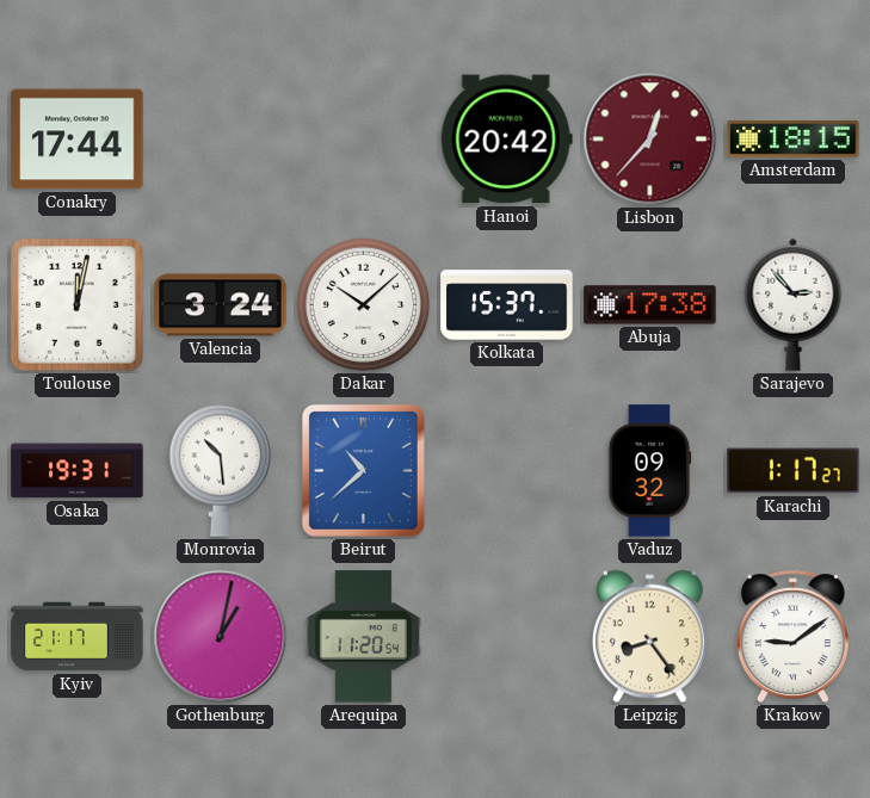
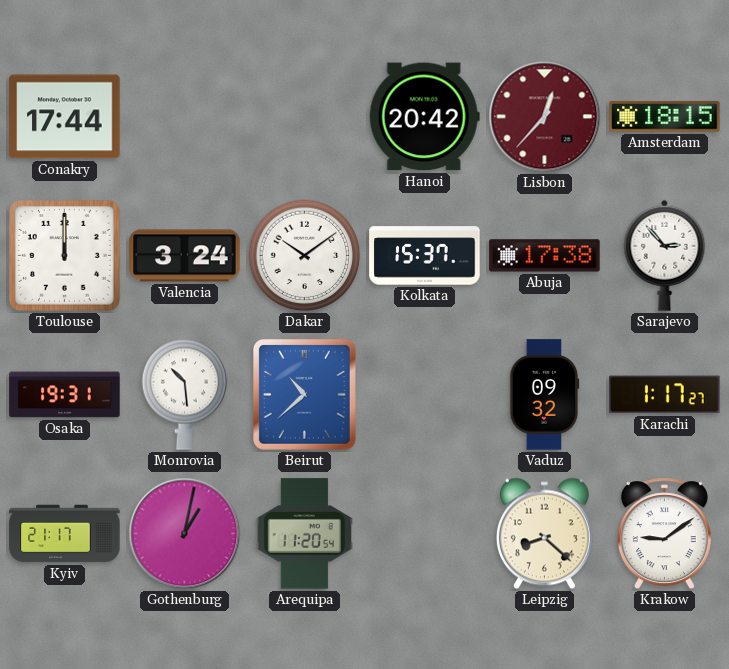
Toulouse: 12:02 -> 12:00
Dakar: 10:08 -> 10:09
Leipzig: 8:24 -> 8:22
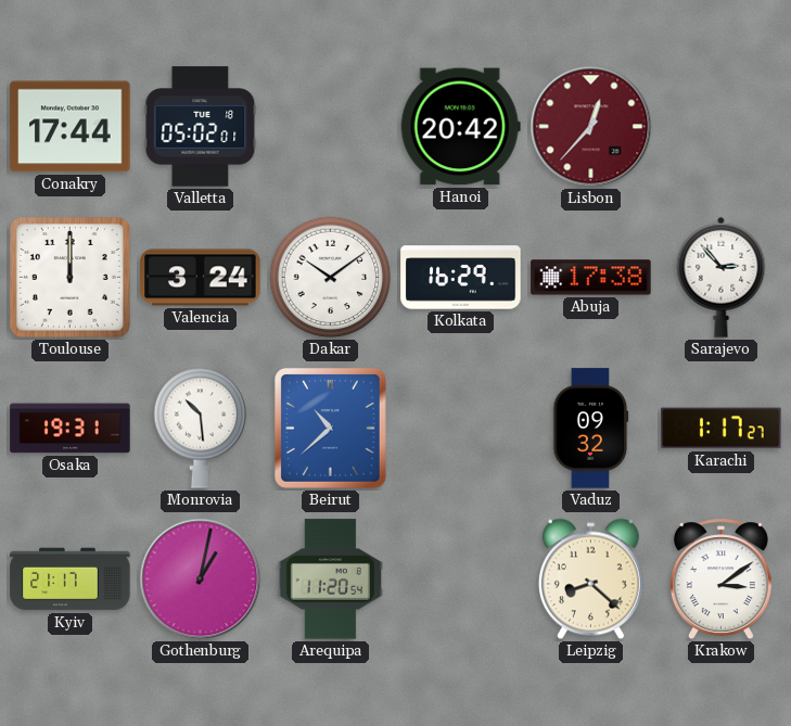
Valletta: none -> 05:02
Amsterdam: 18:15 -> none
Kolkata: 15:37 -> 16:29
Krakow: 9:09 -> 3:09
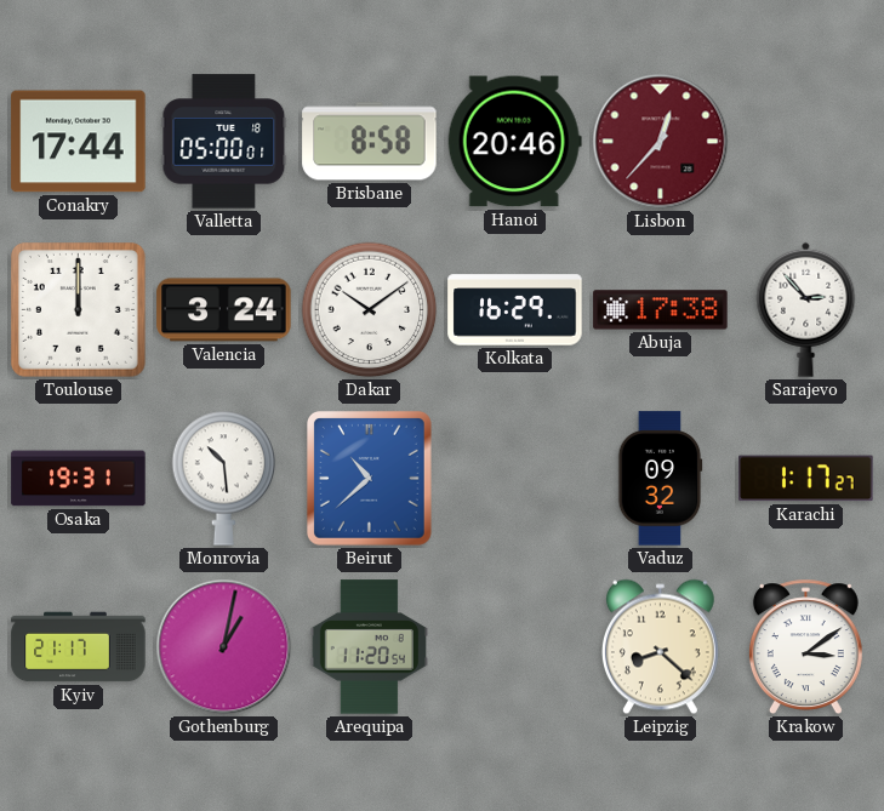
Valletta: 05:02 -> 05:00
Brisbane: none -> 8:58
Hanoi: 20:42 -> 20:46
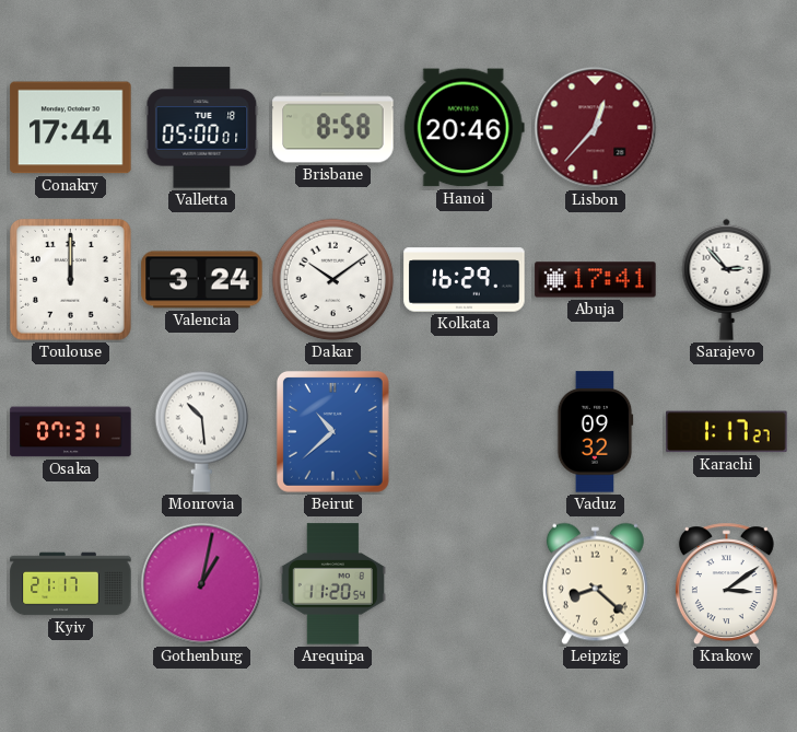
Abuja: 17:38 -> 17:41
Osaka: 19:31 -> 07:31
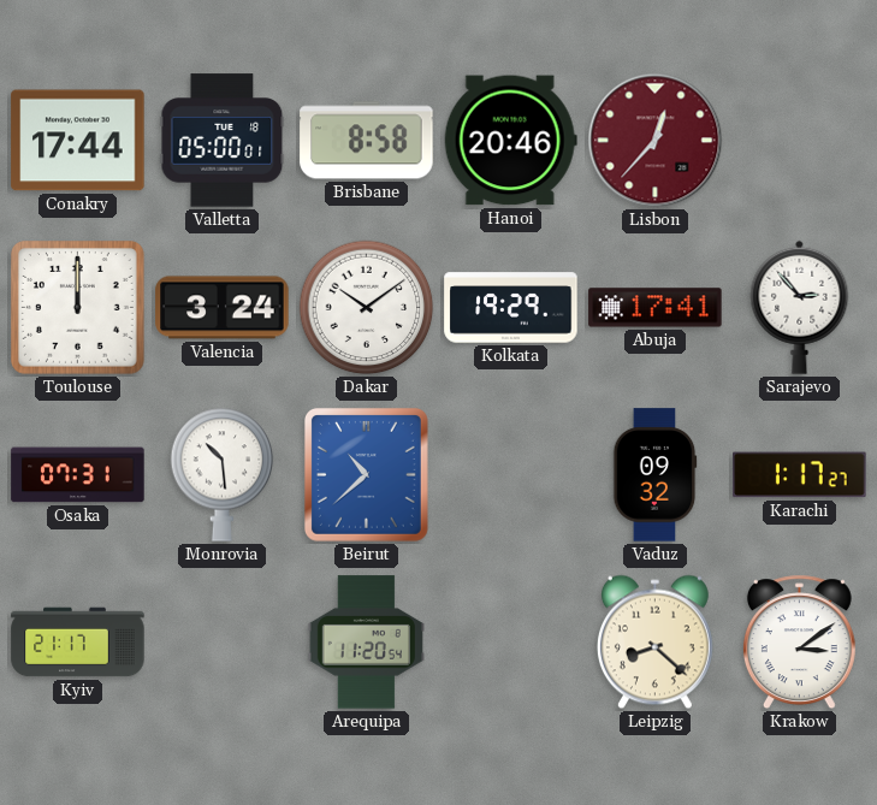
Kolkata: 16:29 -> 19:29
Gothenburg: 1:02 -> none
